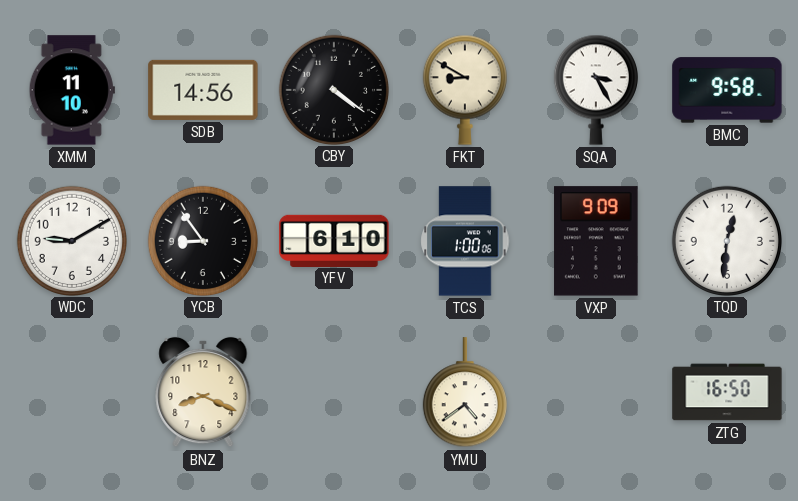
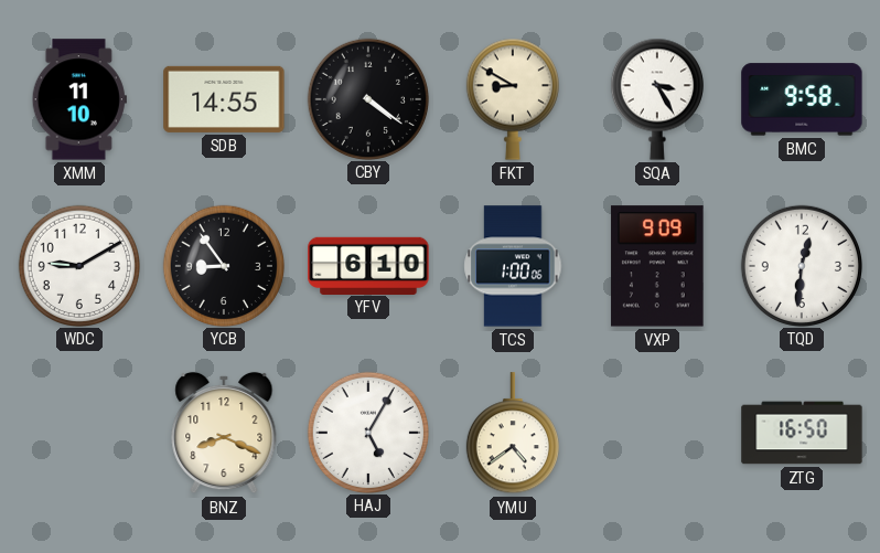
SDB: 14:56 -> 14:55
HAJ: none -> 5:05
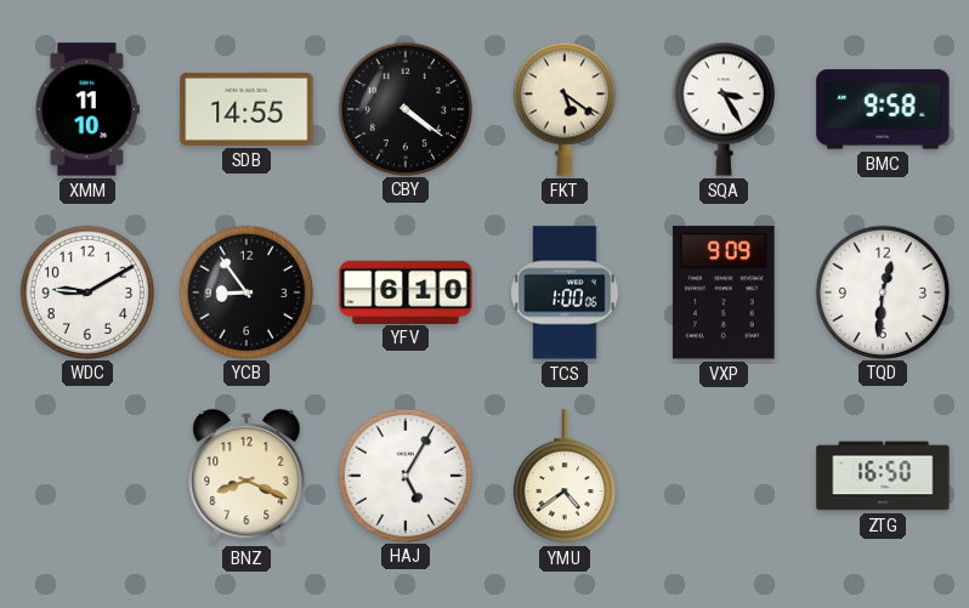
FKT: 8:50 -> 5:21
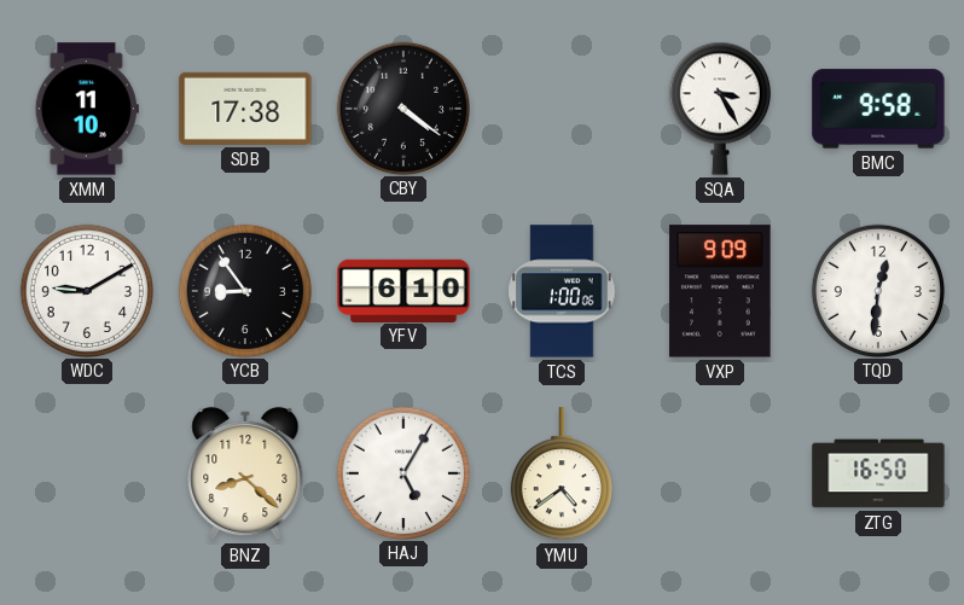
SDB: 14:55 -> 17:38
FKT: 5:21 -> none
BNZ: 8:19 -> 8:22
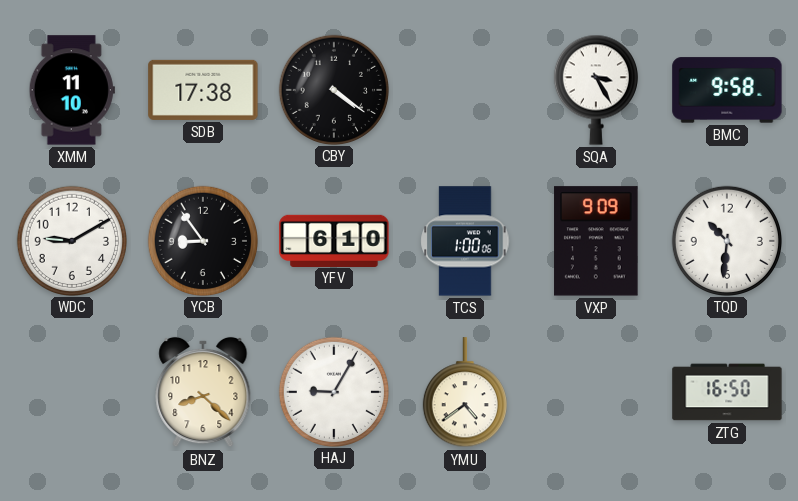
TQD: 12:31 -> 10:31
HAJ: 5:05 -> 9:05
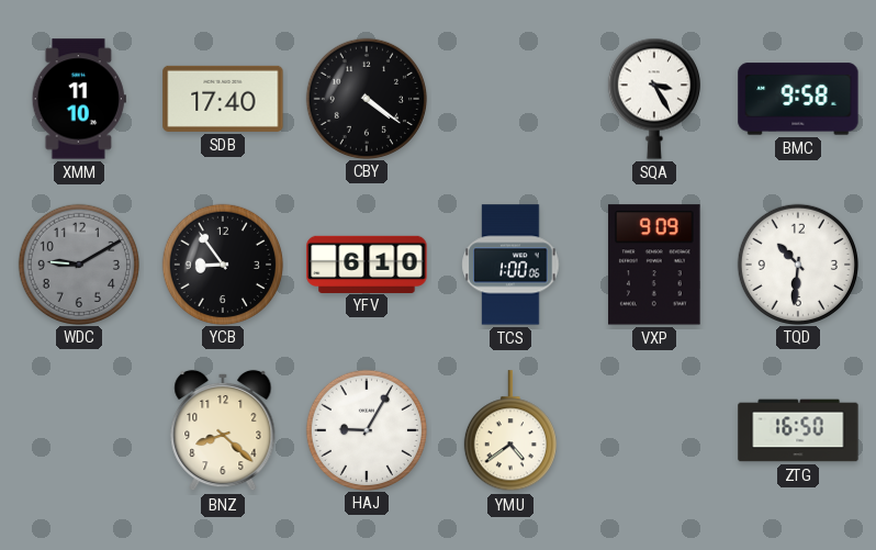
SDB: 17:38 -> 17:40
WDC dial: white -> grey
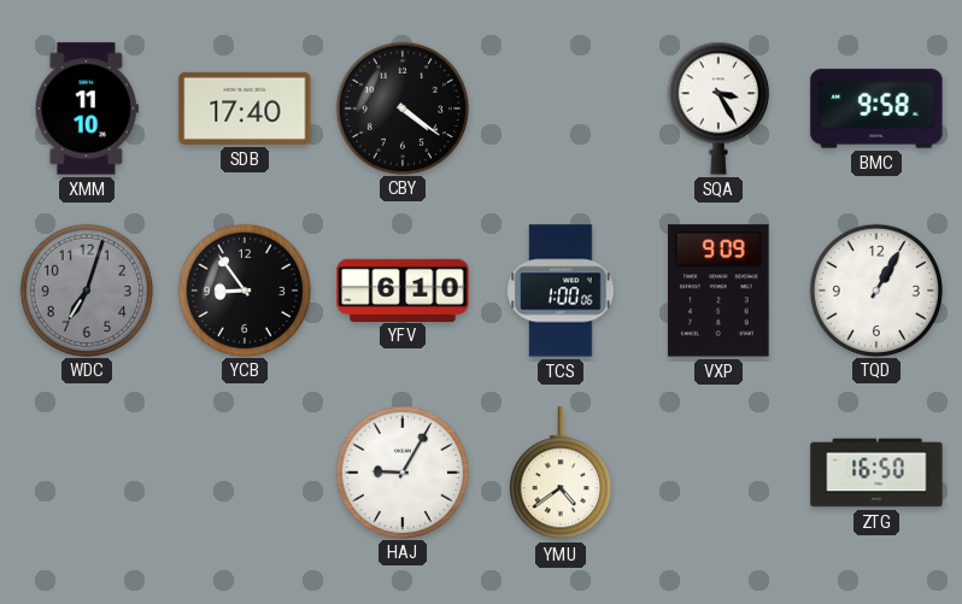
WDC: 9:10 -> 7:03
TQD: 10:31 -> 1:05
BNZ: 8:22 -> none
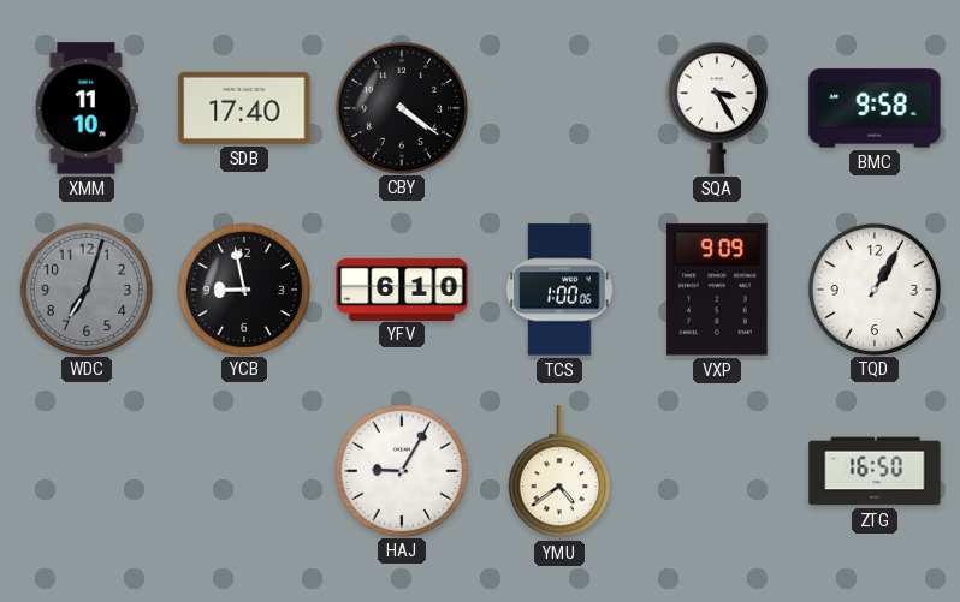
YCB: 8:54 -> 8:58
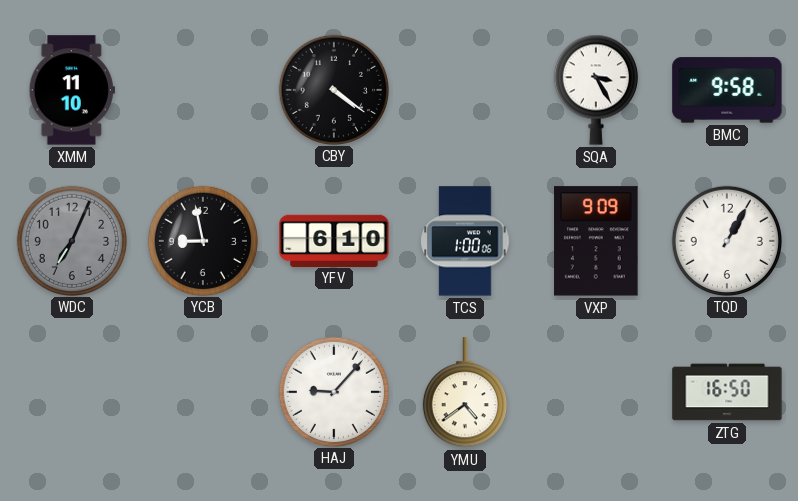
SDB: 17:40 -> none
WDC: 7:03 -> 7:04
HAJ: 9:05 -> 9:07
